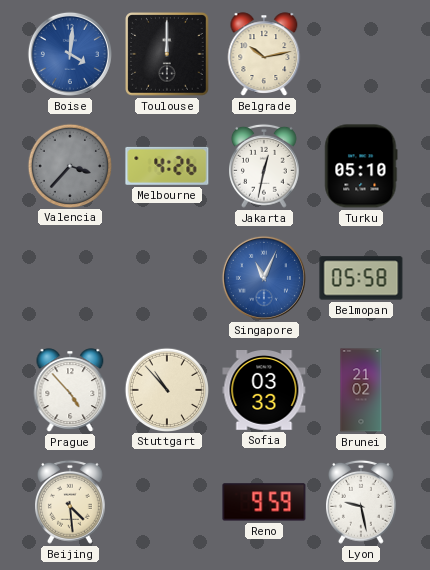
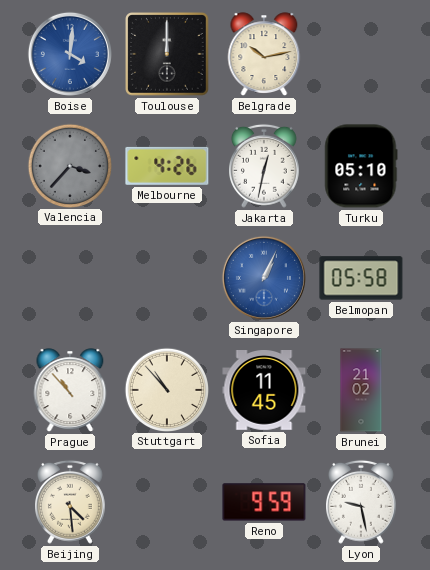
Singapore: 11:04 -> 1:04
Prague: 4:53 -> 10:53
Sofia: 03:33 -> 11:45
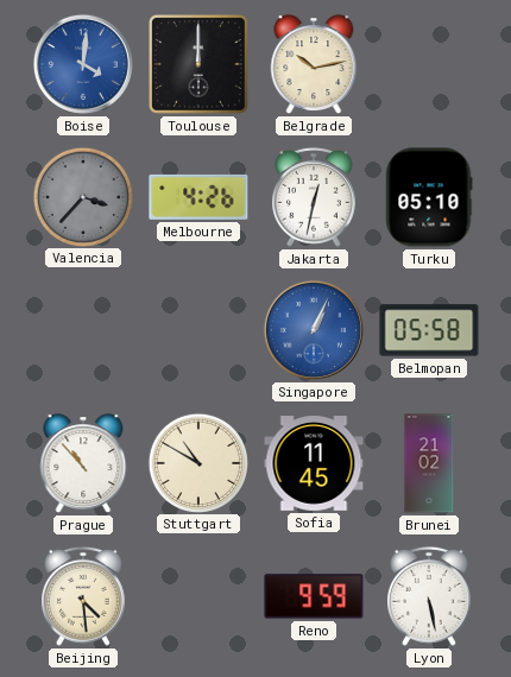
Stuttgart: 10:53 -> 10:50
Lyon: 9:28 -> 5:28
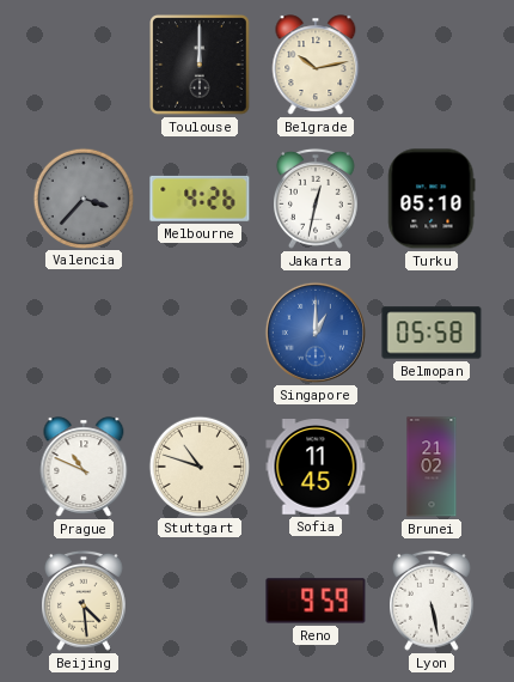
Boise: 4:01 -> none
Singapore: 1:04 -> 1:00
Prague: 10:53 -> 10:49
Stuttgart: 10:50 -> 10:48
